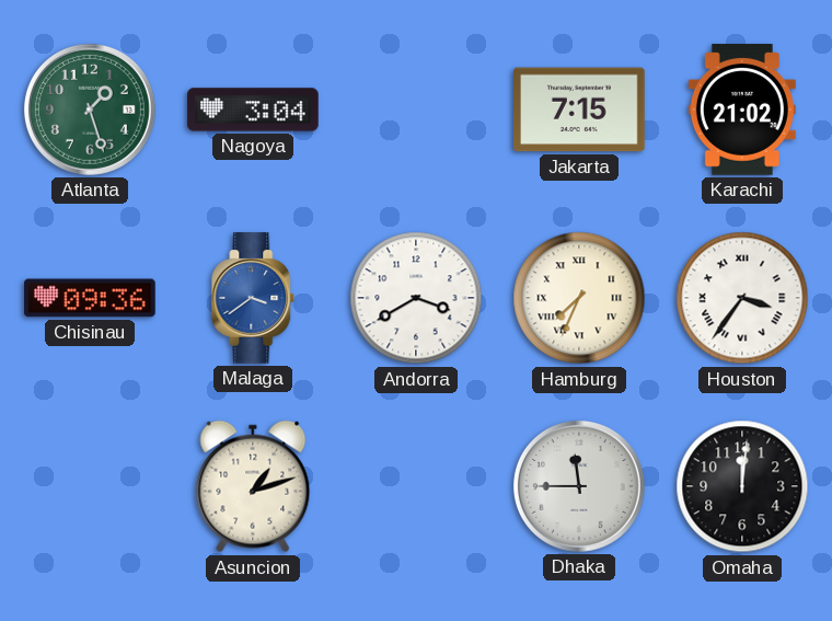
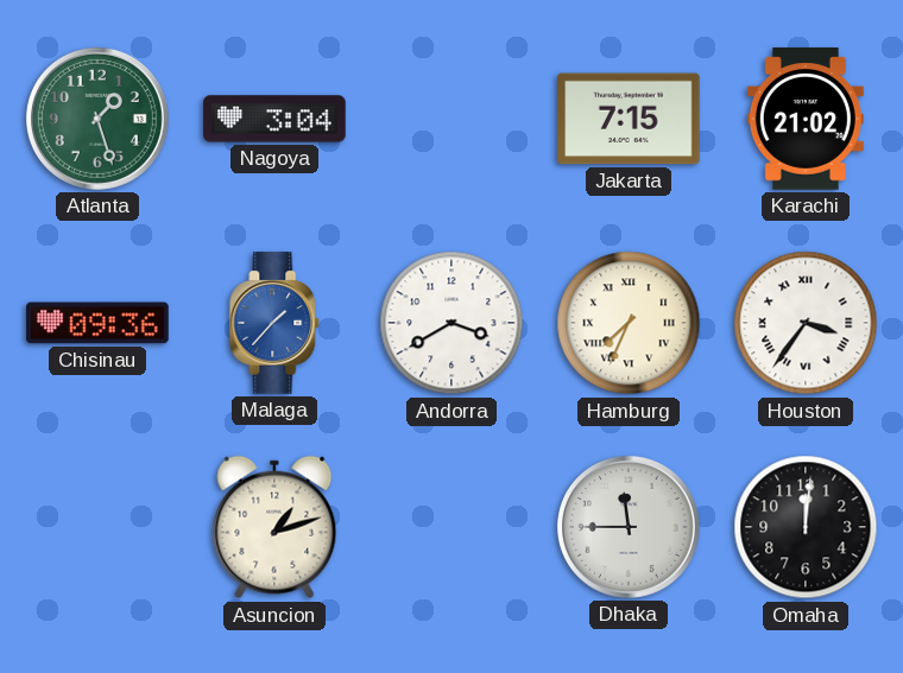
Malaga: 3:39 -> 1:37
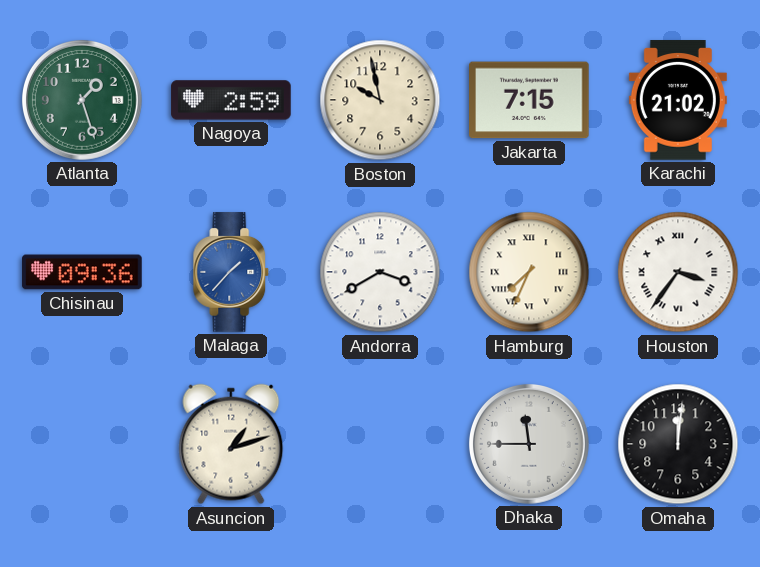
Nagoya: 3:04 -> 2:59
Boston: none -> 9:58
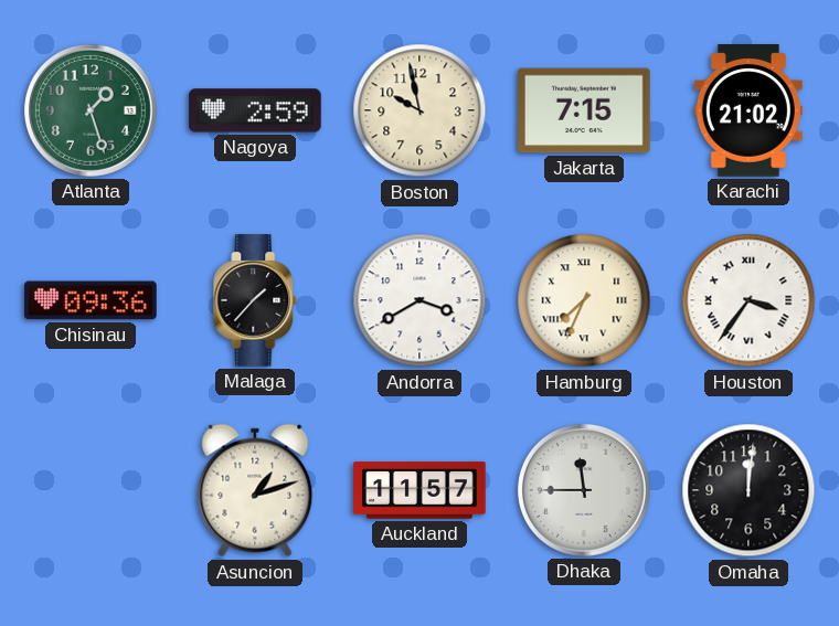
Malaga dial: blue -> black
Auckland: none -> 11:57
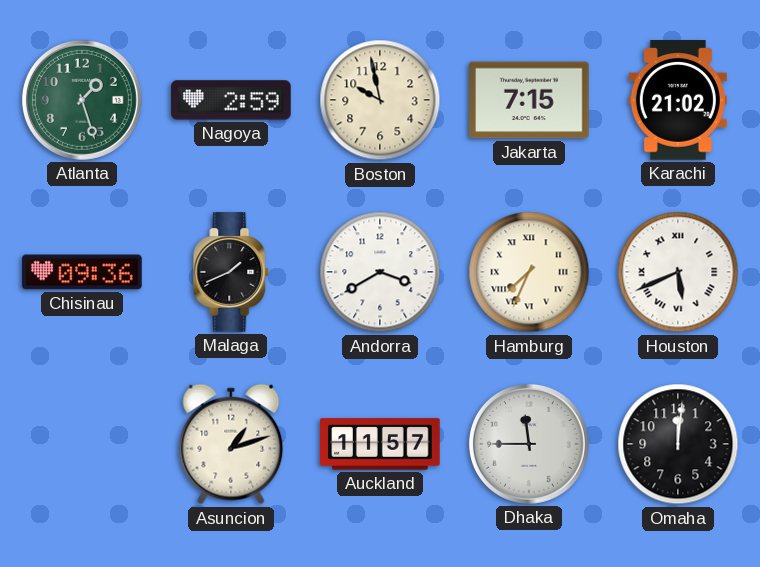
Malaga: 1:37 -> 1:41
Houston: 3:36 -> 5:41
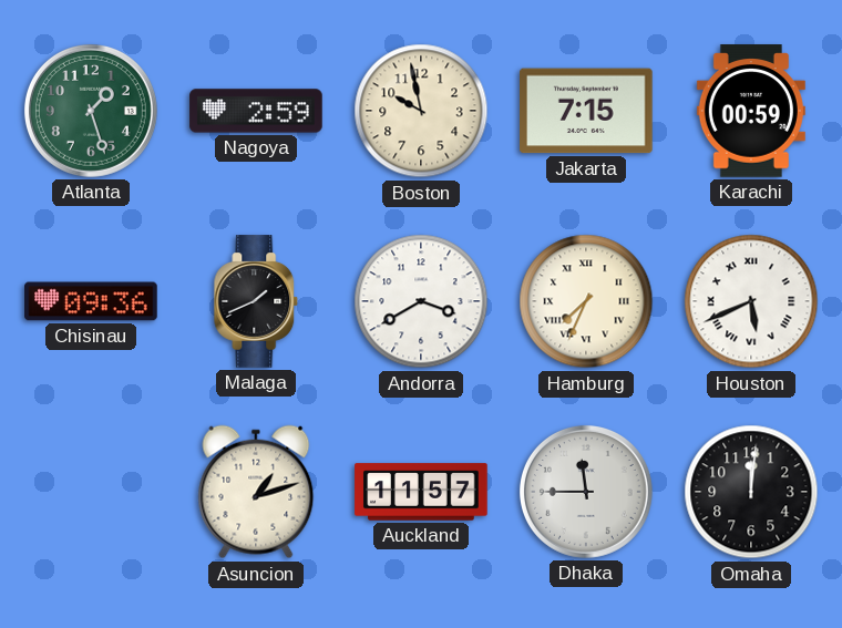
Karachi: 21:02 -> 00:59
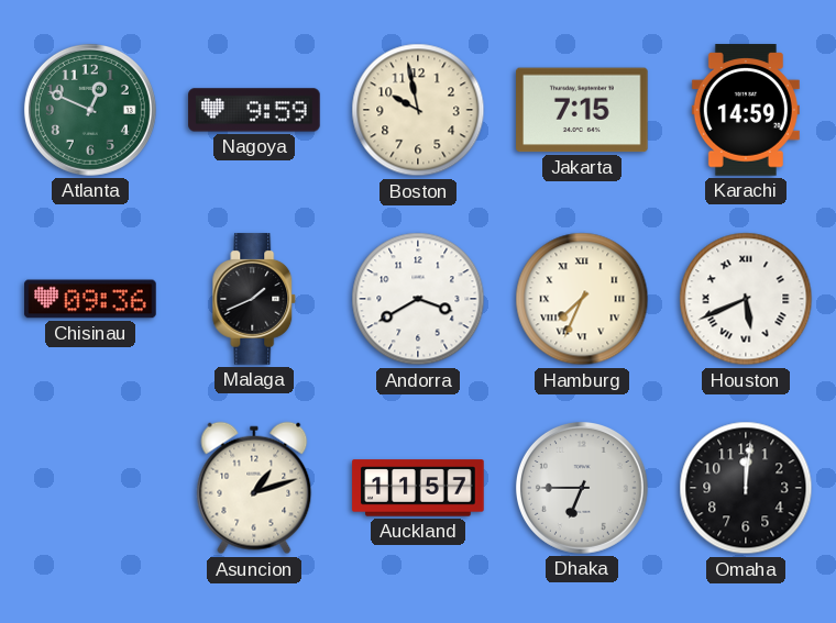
Atlanta: 1:27 -> 12:49
Nagoya: 2:59 -> 9:59
Karachi: 00:59 -> 14:59
Dhaka: 11:45 -> 6:45
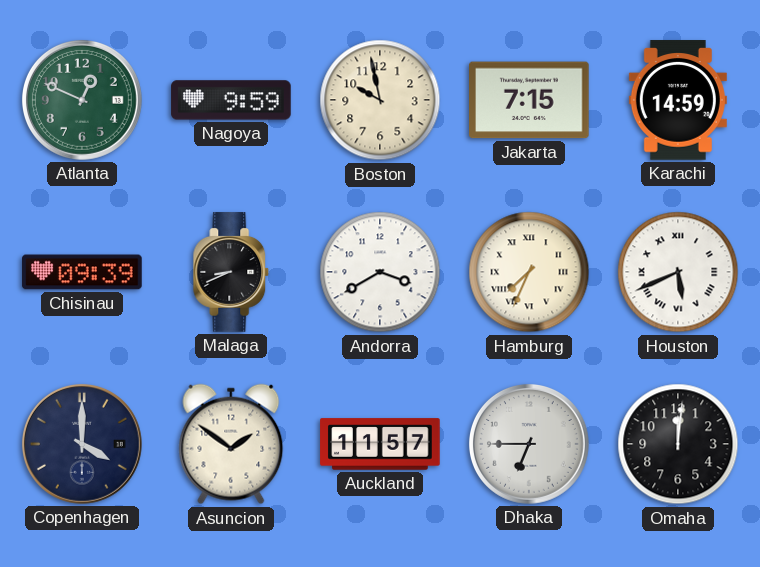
Chisinau: 09:36 -> 09:39
Malaga: 1:41 -> 8:41
Copenhagen: none -> 4:00
Asuncion: 1:12 -> 1:51
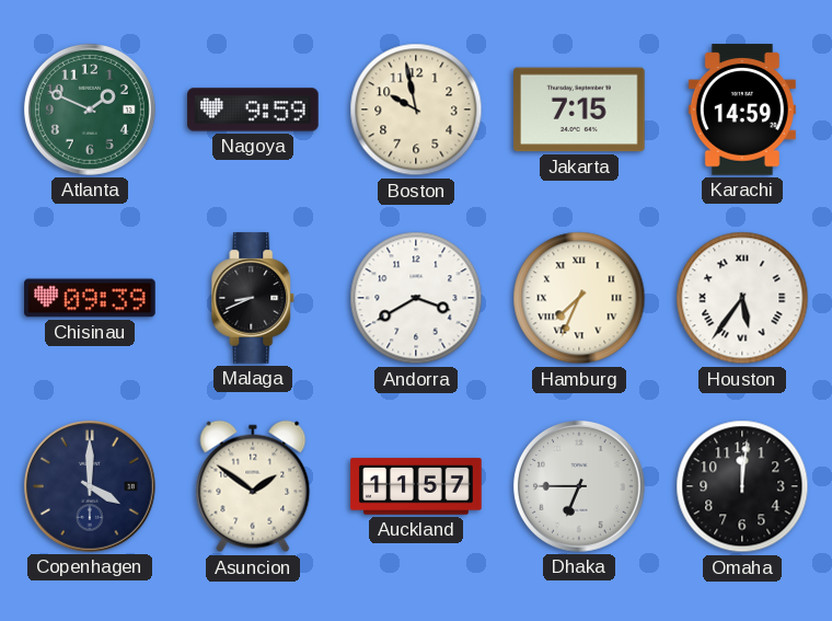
Atlanta: 12:49 -> 1:49
Houston: 5:41 -> 5:36
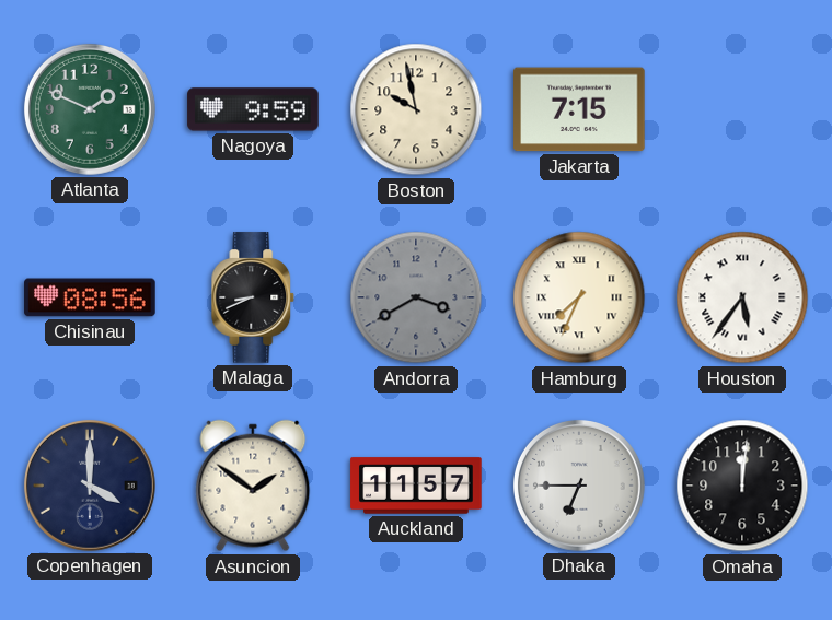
Karachi: 14:59 -> none
Chisinau: 09:39 -> 08:56
Andorra dial: white -> grey
